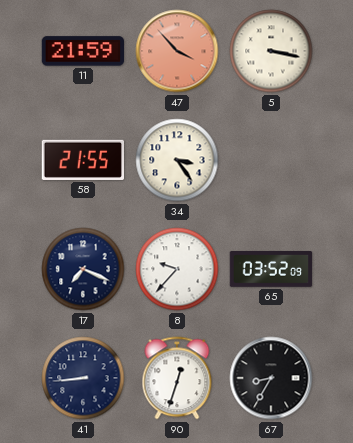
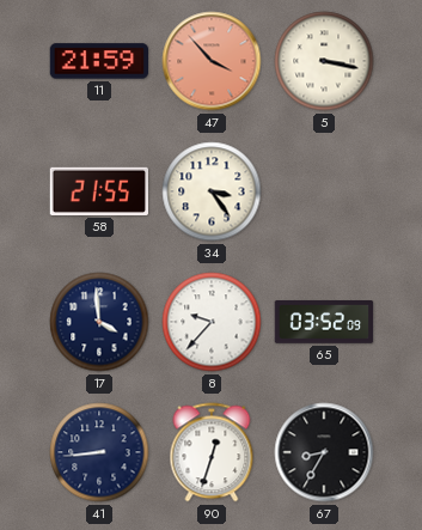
17: 7:19 -> 3:59
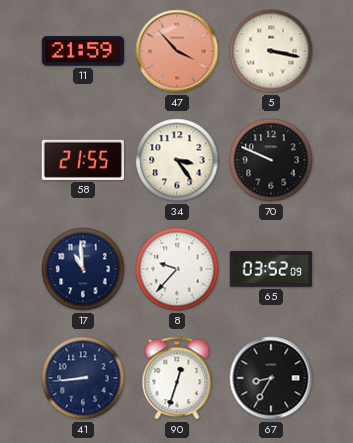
70: none -> 9:49
17: 3:59 -> 10:59
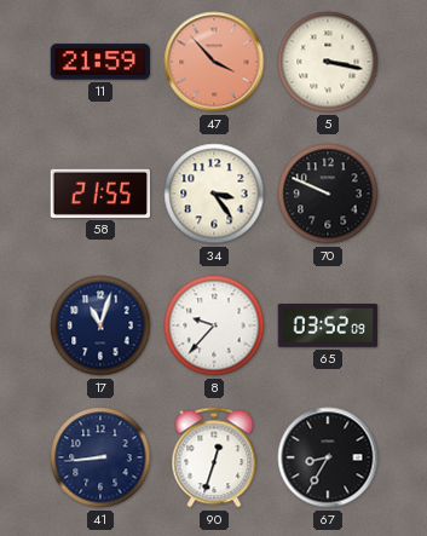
17: 10:59 -> 11:03
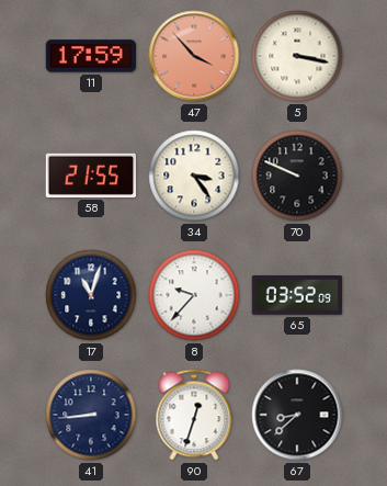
11: 21:59 -> 17:59
67: 8:35 -> 8:38
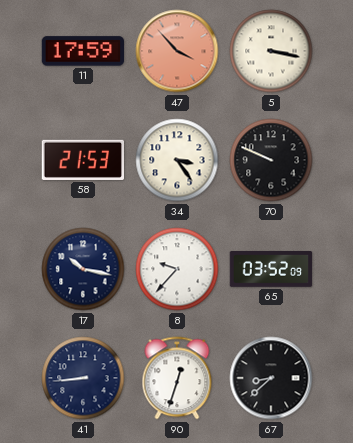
58: 21:55 -> 21:53
17: 11:03 -> 10:17
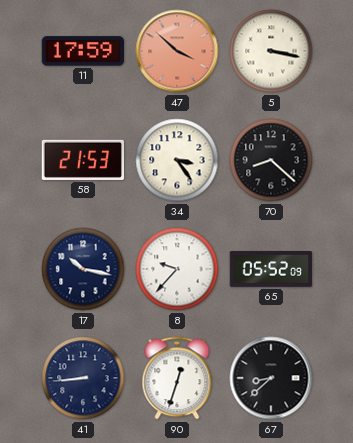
47: 3:53 -> 3:52
70: 9:49 -> 8:22
65: 03:52 -> 05:52
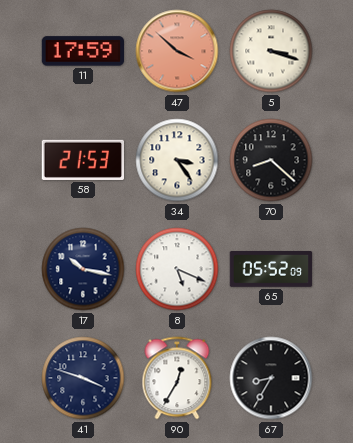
5: 3:17 -> 3:18
8: 9:37 -> 5:19
41: 8:44 -> 3:48
90: 12:33 -> 12:35
67: 8:38 -> 8:35
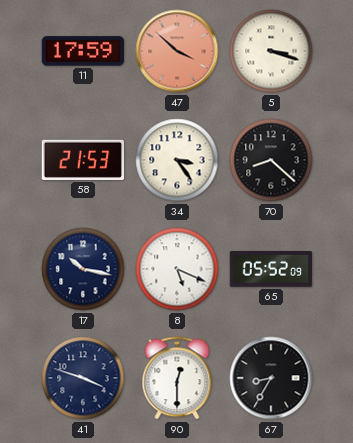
90: 12:35 -> 12:30
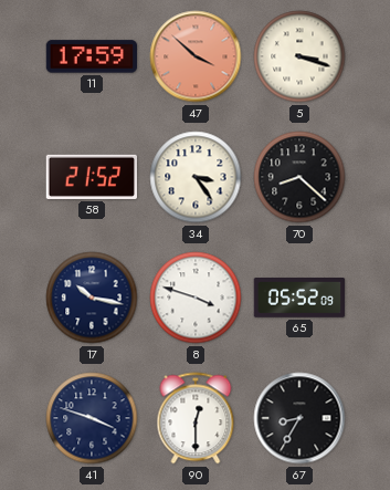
58: 21:53 -> 21:52
8: 5:19 -> 3:48
